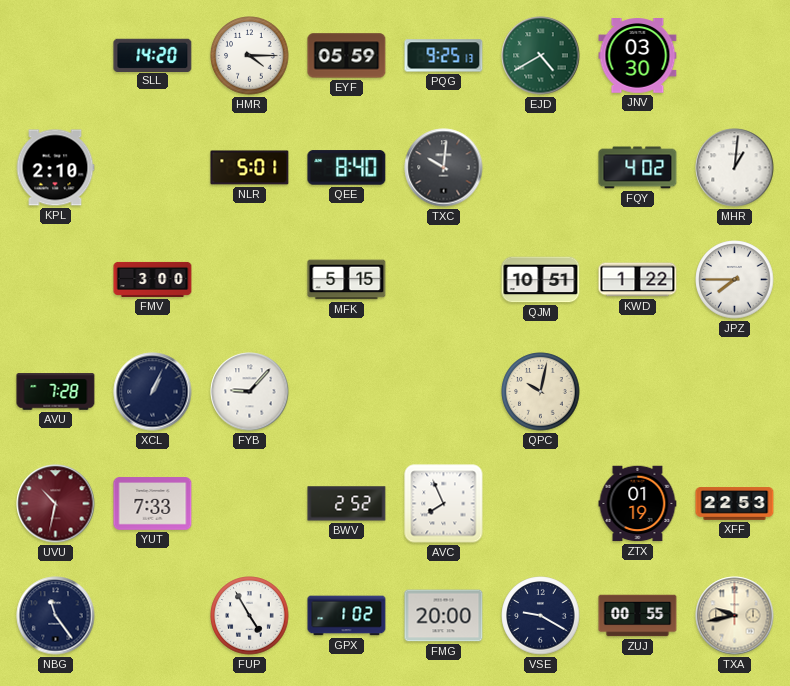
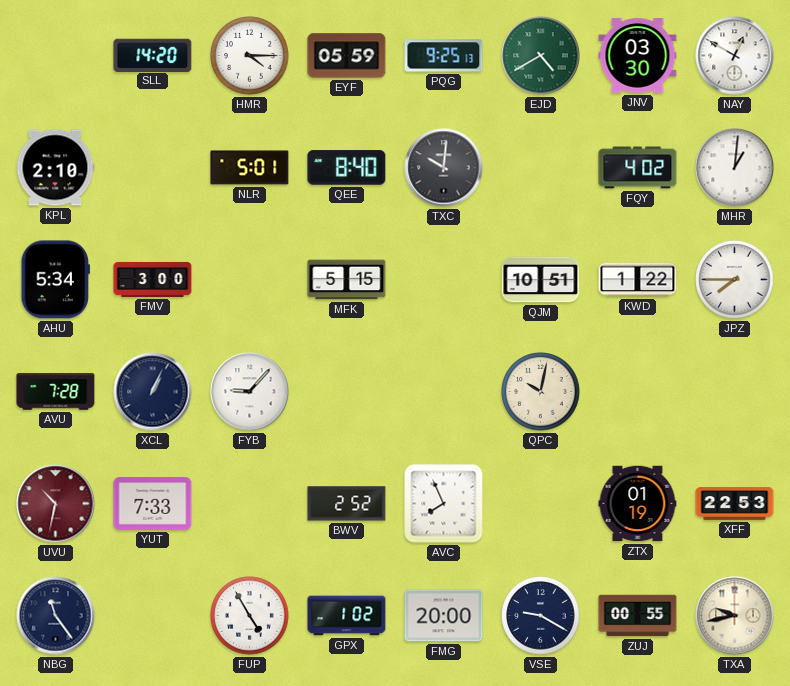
NAY: none -> 12:50
AHU: none -> 5:34
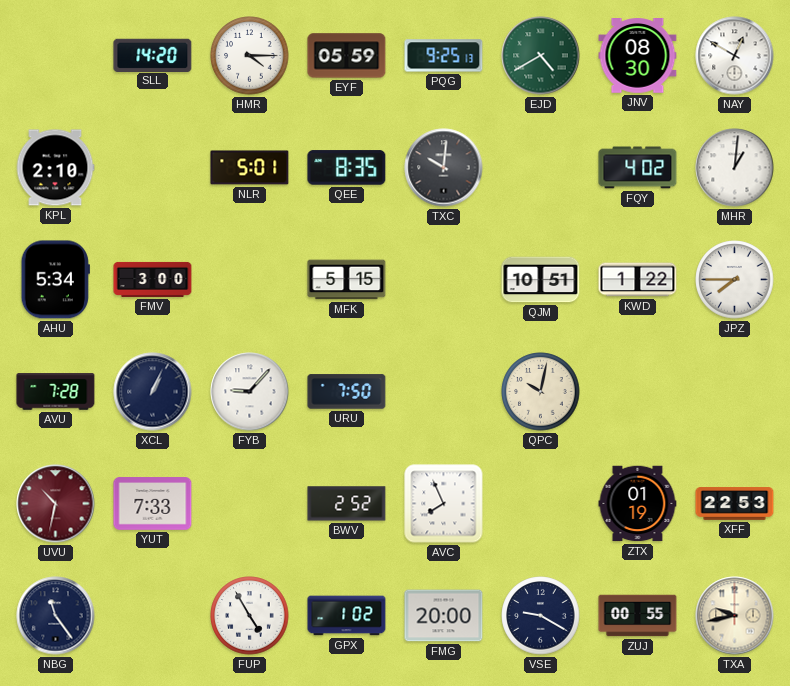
JNV: 03:30 -> 08:30
QEE: 8:40 -> 8:35
URU: none -> 7:50
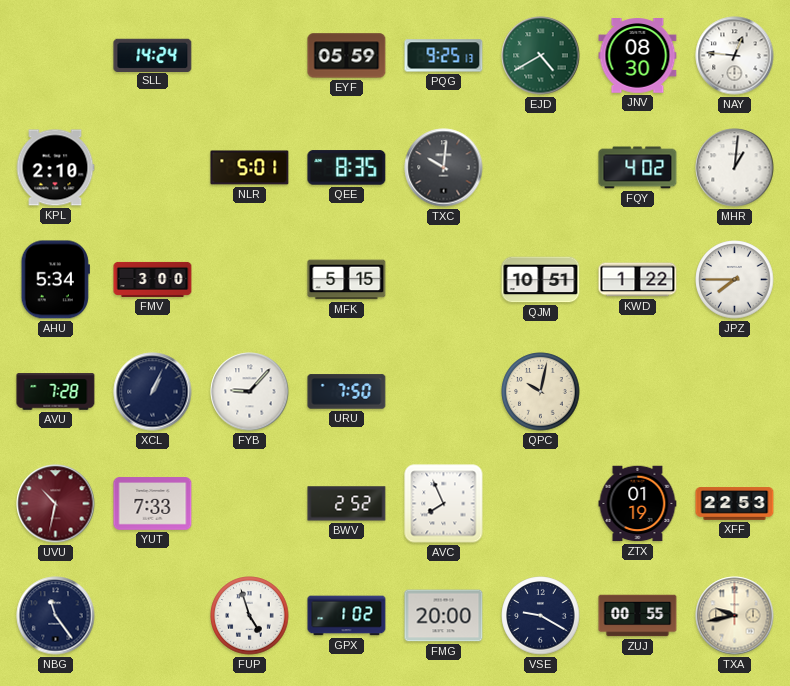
SLL: 14:20 -> 14:24
HMR: 4:15 -> none
NAY: 12:50 -> 12:46
FUP: 4:55 -> 4:57
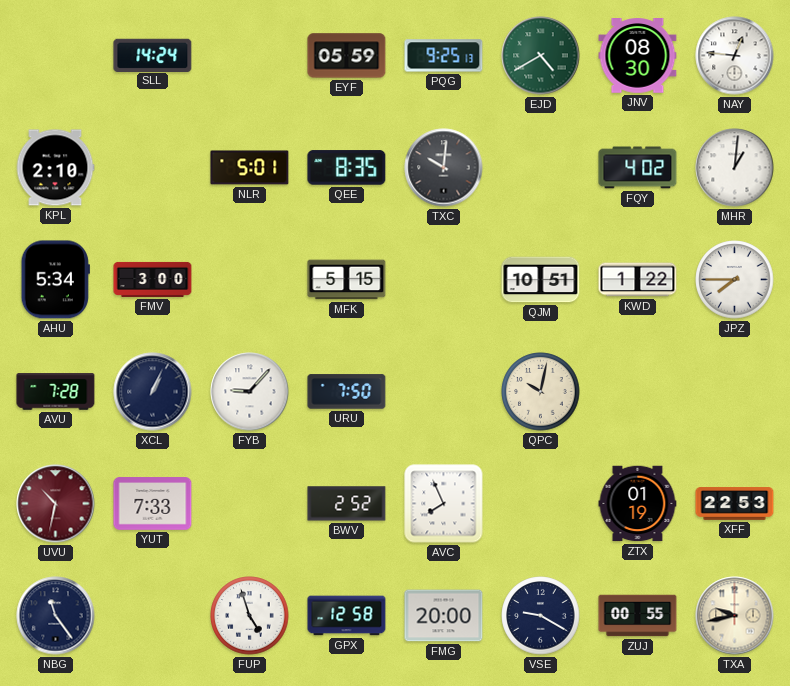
GPX: 1:02 -> 12:58
